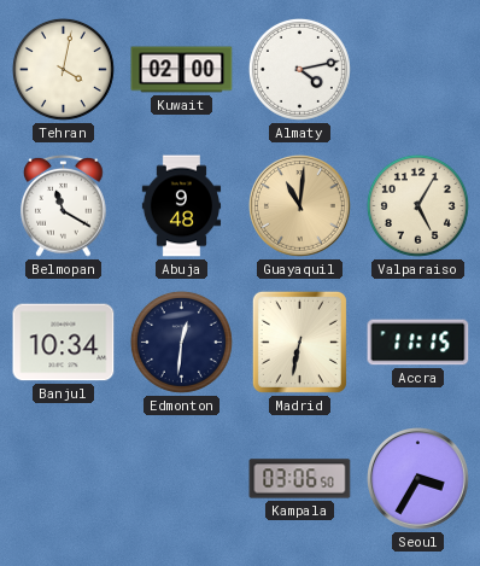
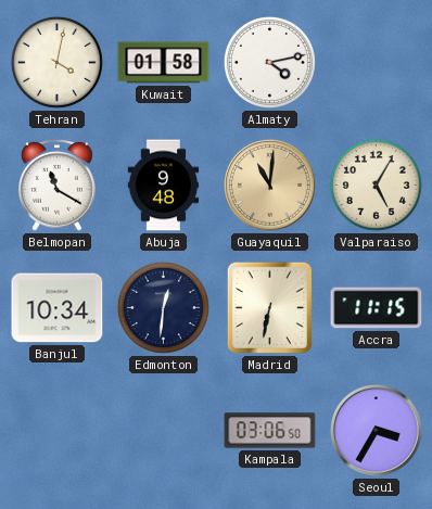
Kuwait: 02:00 -> 01:58
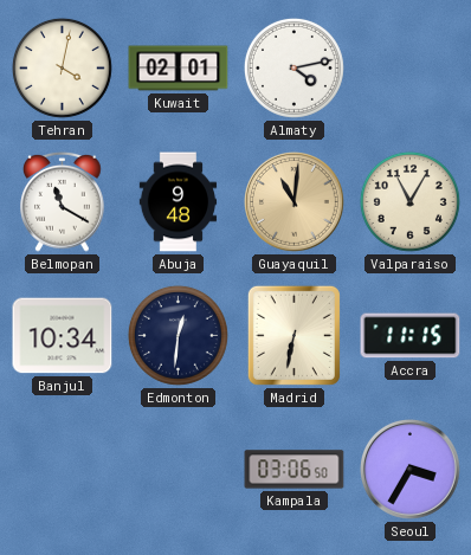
Kuwait: 01:58 -> 02:01
Valparaiso: 5:05 -> 11:05
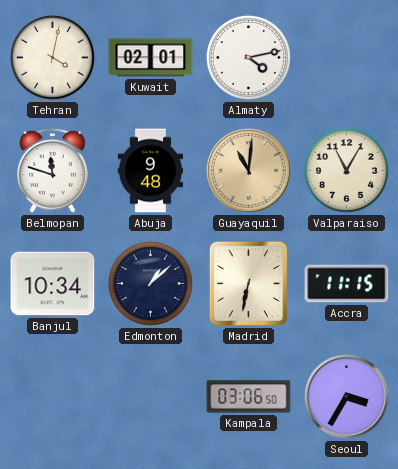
Belmopan: 11:20 -> 11:48
Edmonton: 12:31 -> 1:08
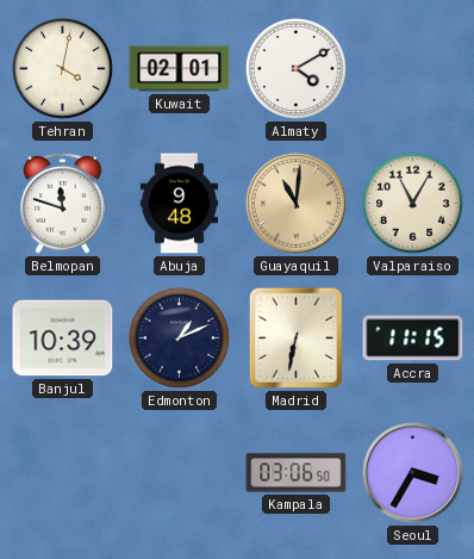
Almaty: 4:13 -> 4:10
Banjul: 10:34 -> 10:39
Edmonton: 1:08 -> 1:11
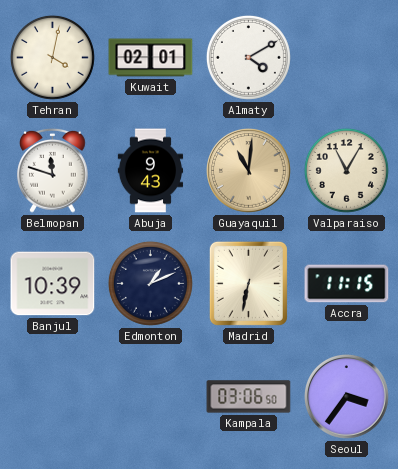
Abuja: 9:48 -> 9:43
Seoul: 3:35 -> 3:36
